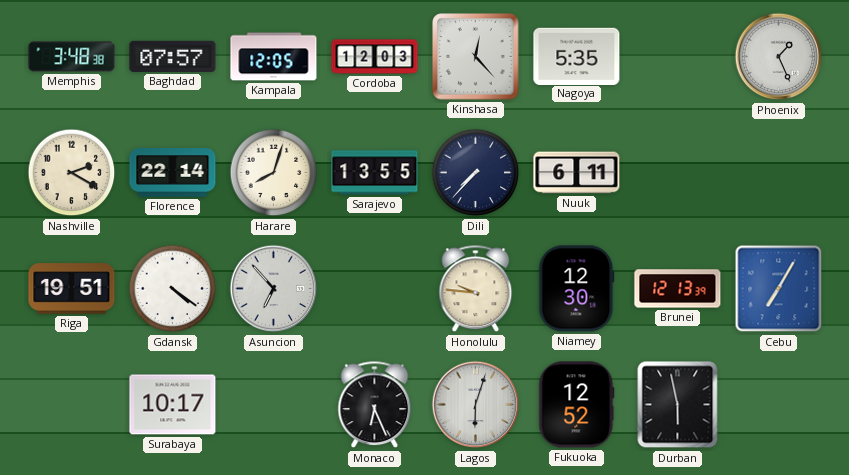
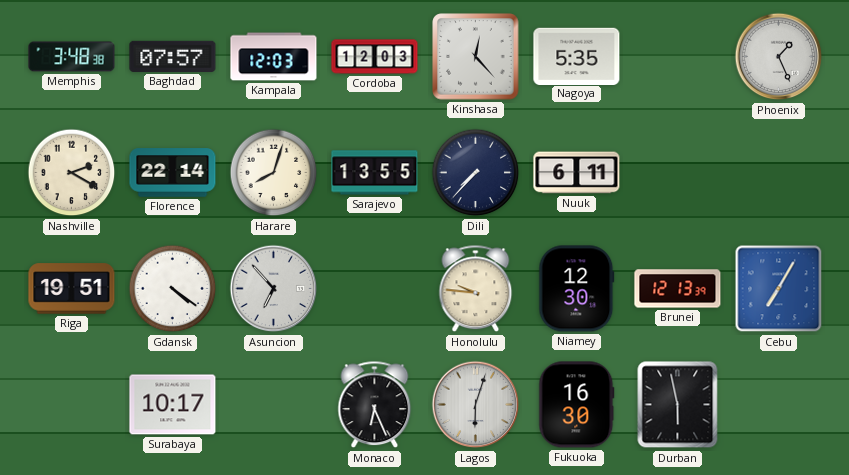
Kampala: 12:05 -> 12:03
Fukuoka: 12:52 -> 16:30
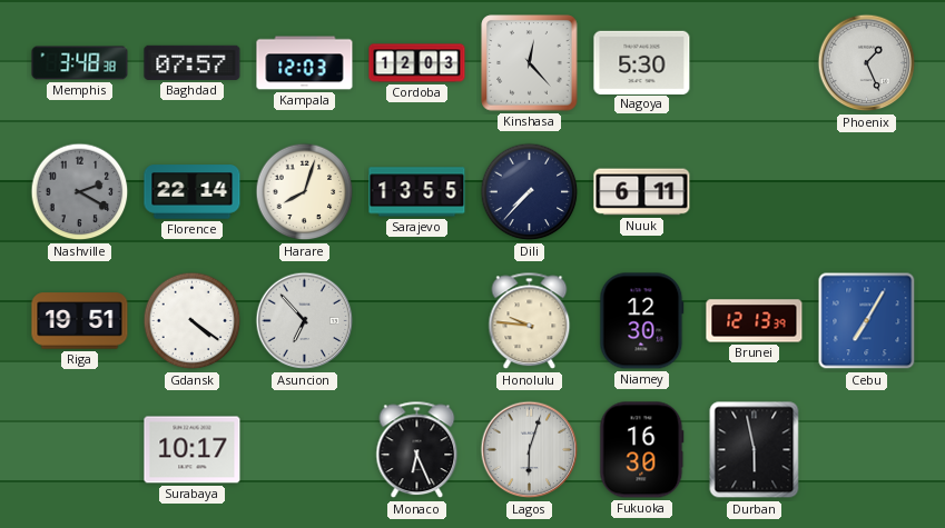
Nagoya: 5:35 -> 5:30
Nashville dial: cream -> grey
